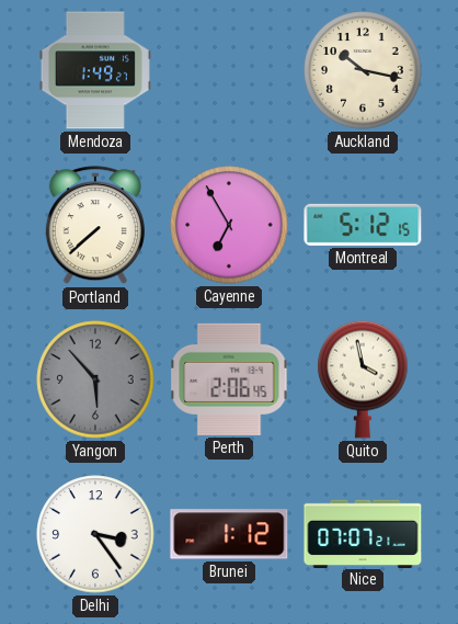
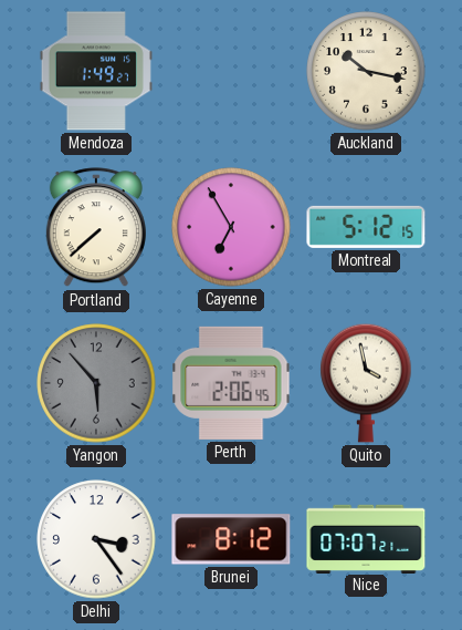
Brunei: 1:12 -> 8:12
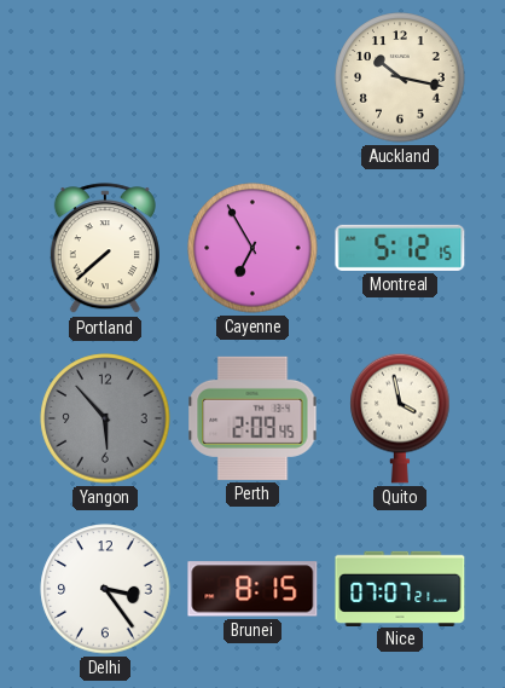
Mendoza: 1:49 -> none
Perth: 2:06 -> 2:09
Brunei: 8:12 -> 8:15
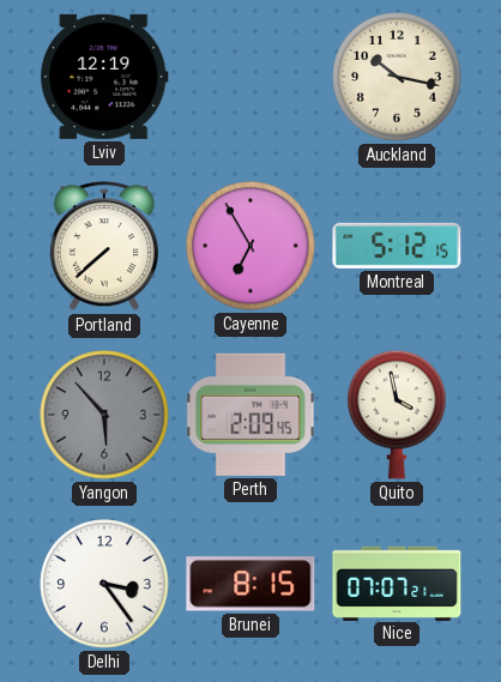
Lviv: none -> 12:19
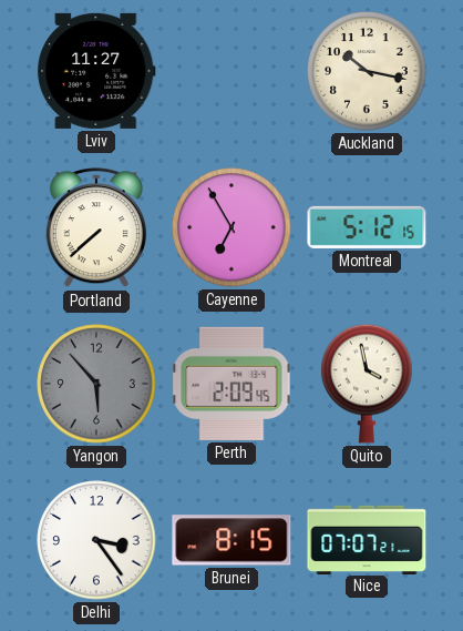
Lviv: 12:19 -> 11:27
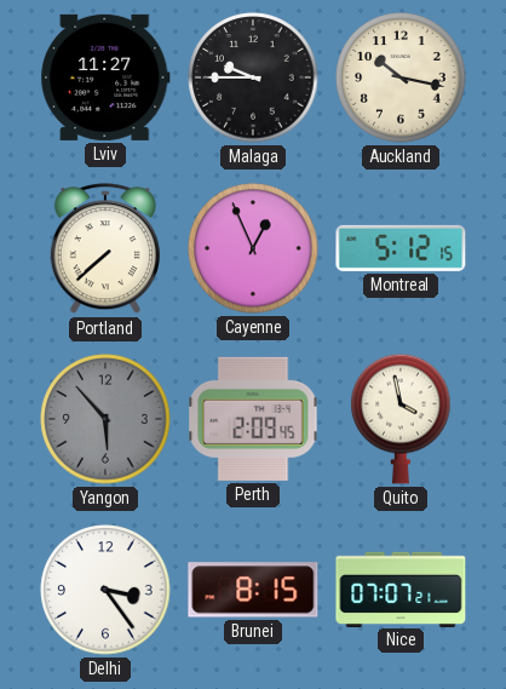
Malaga: none -> 9:45
Cayenne: 6:55 -> 12:56
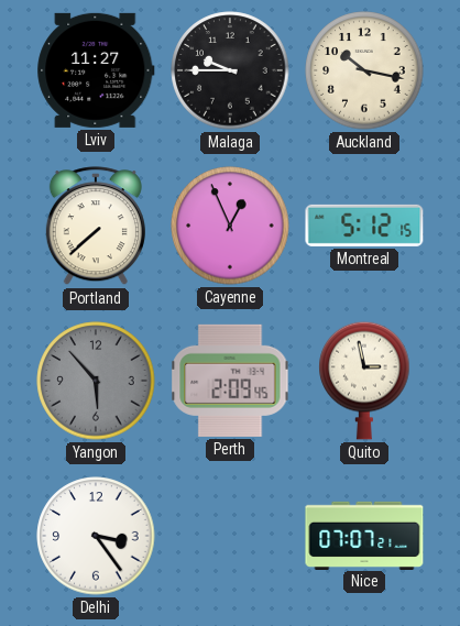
Quito: 3:58 -> 2:58
Brunei: 8:15 -> none
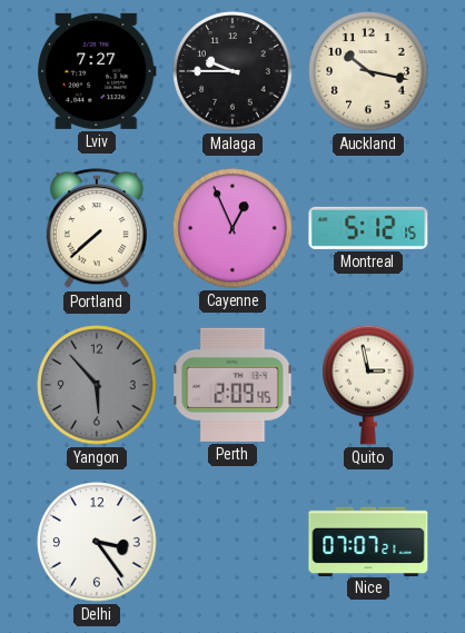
Lviv: 11:27 -> 7:27
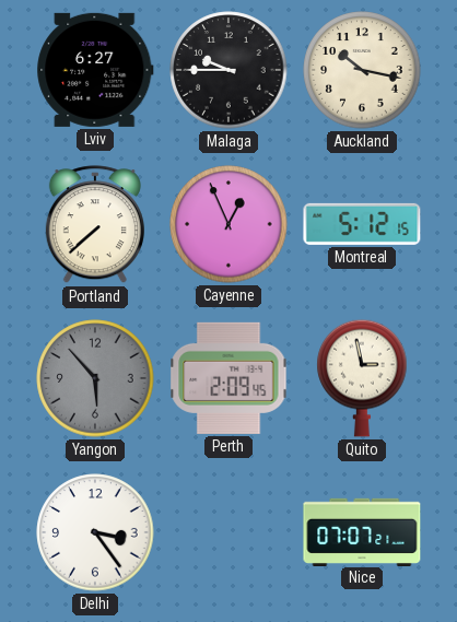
Lviv: 7:27 -> 6:27
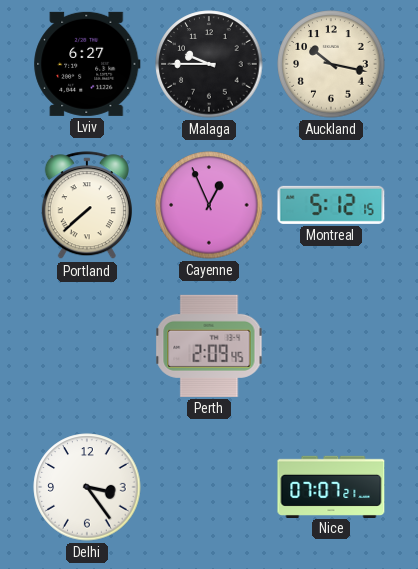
Yangon: 5:53 -> none
Quito: 2:58 -> none
